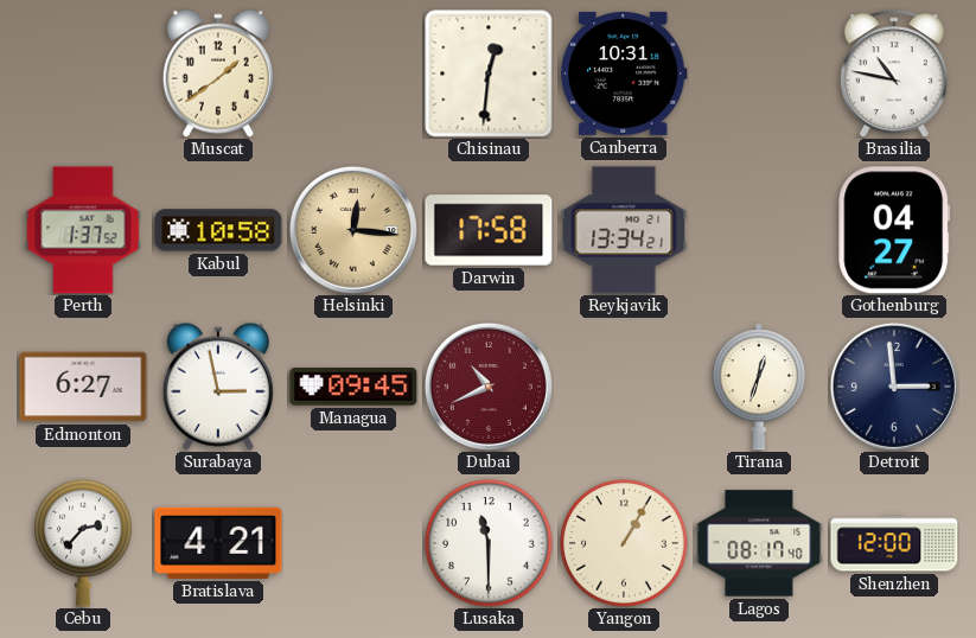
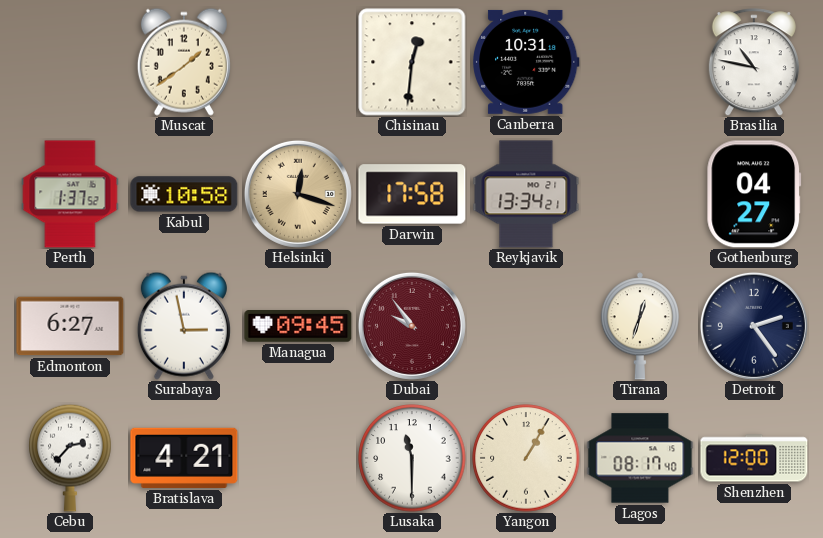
Helsinki: 12:16 -> 12:18
Dubai: 10:41 -> 9:54
Detroit: 2:59 -> 2:24
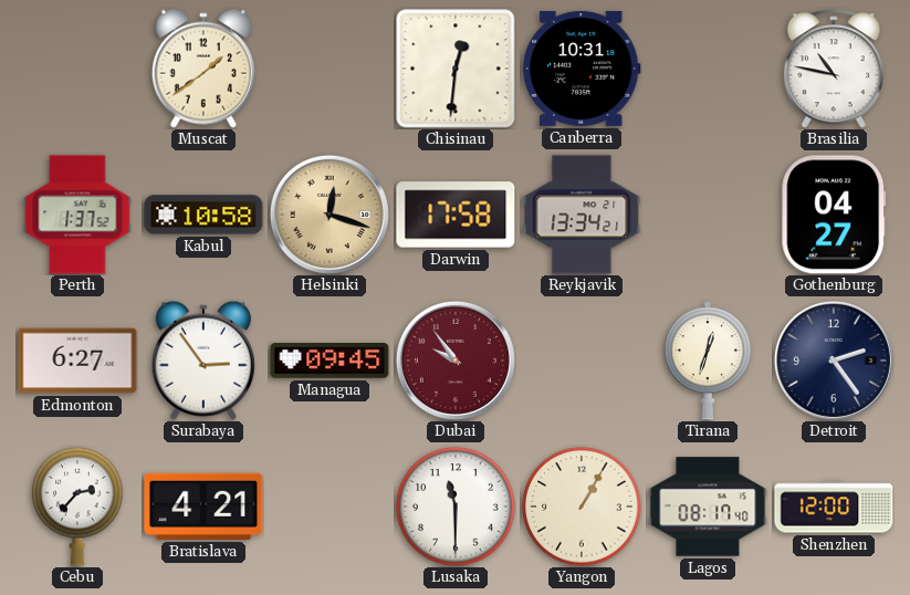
Surabaya: 2:58 -> 2:54
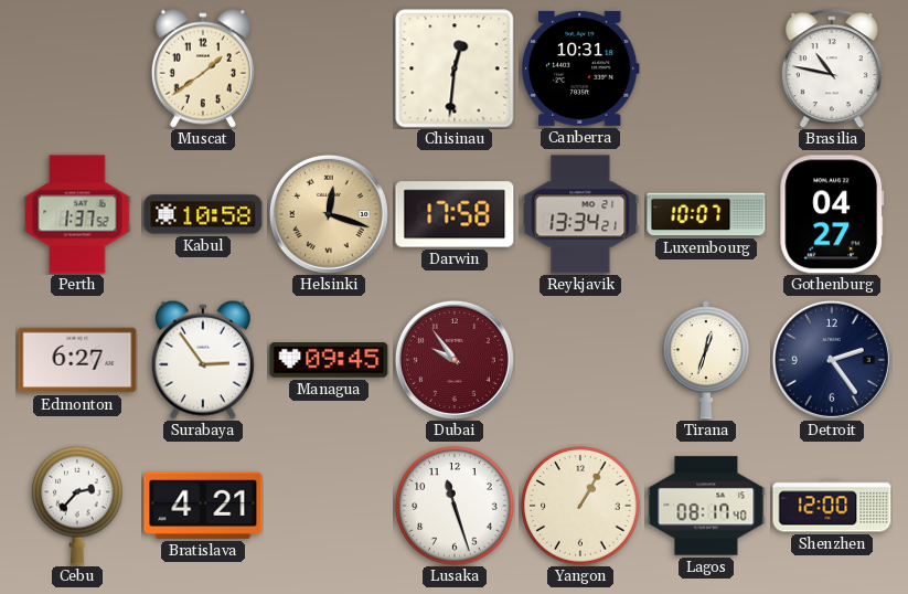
Luxembourg: none -> 10:07
Lusaka: 11:30 -> 11:27
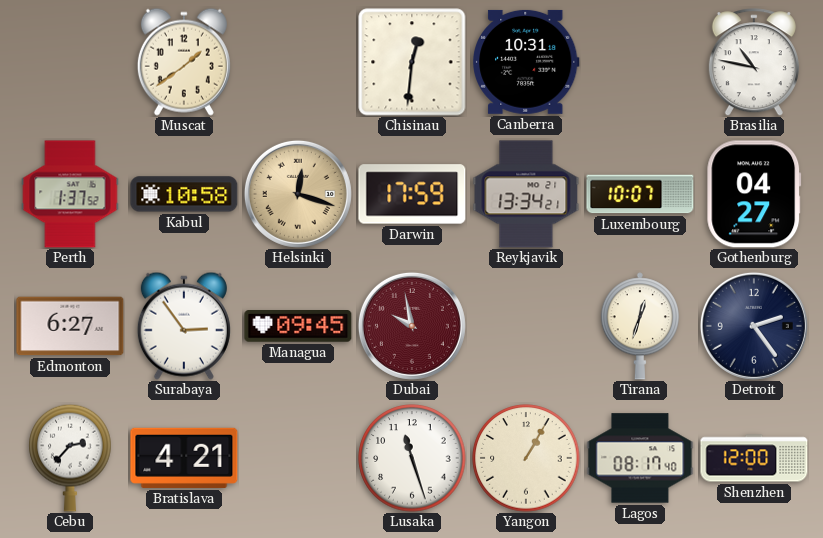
Darwin: 17:58 -> 17:59
Dubai: 9:54 -> 9:58
